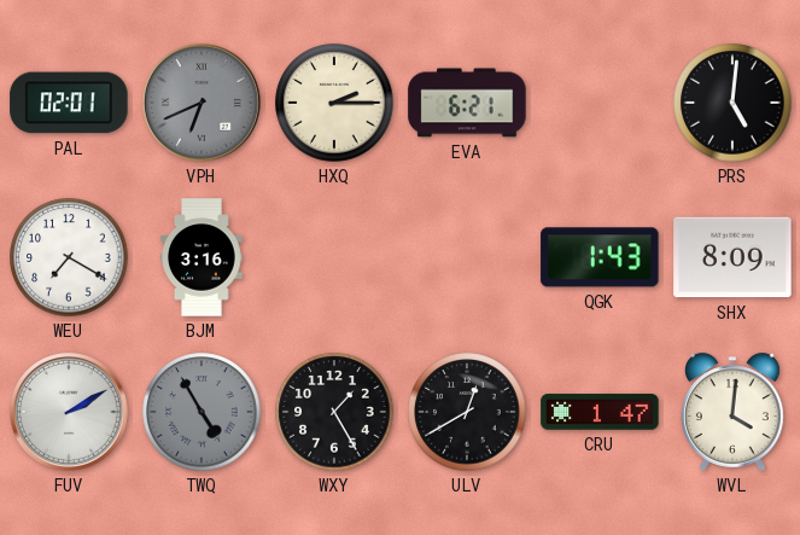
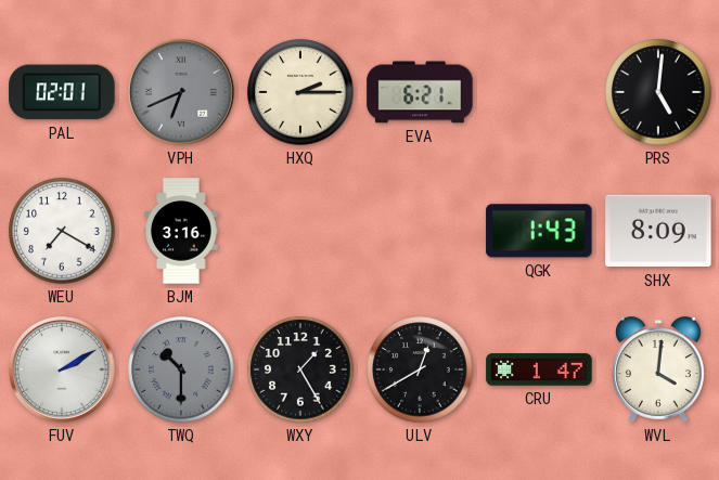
TWQ: 4:55 -> 10:30
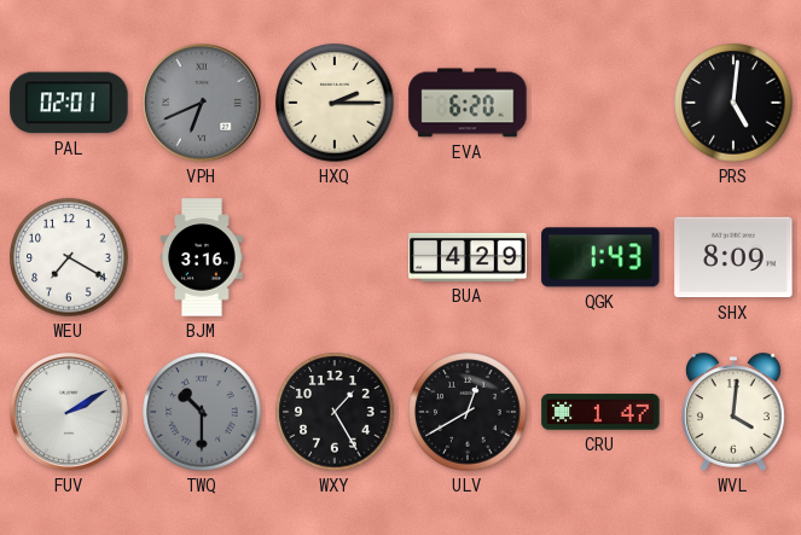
EVA: 6:21 -> 6:20
BUA: none -> 4:29
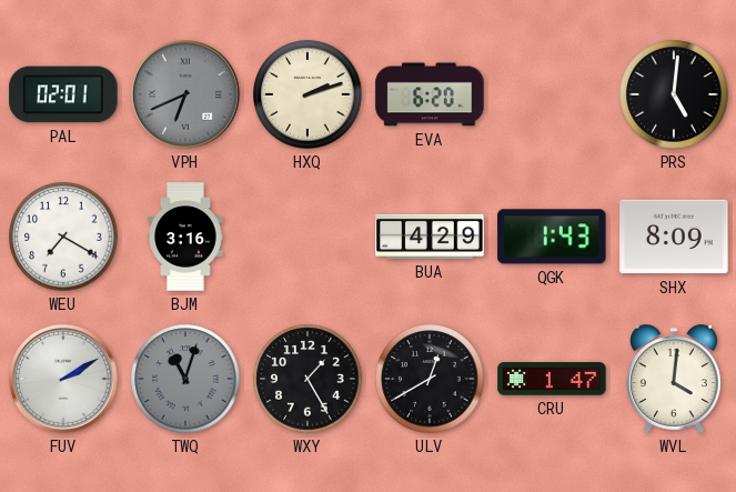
HXQ: 2:15 -> 2:12
TWQ: 10:30 -> 11:03
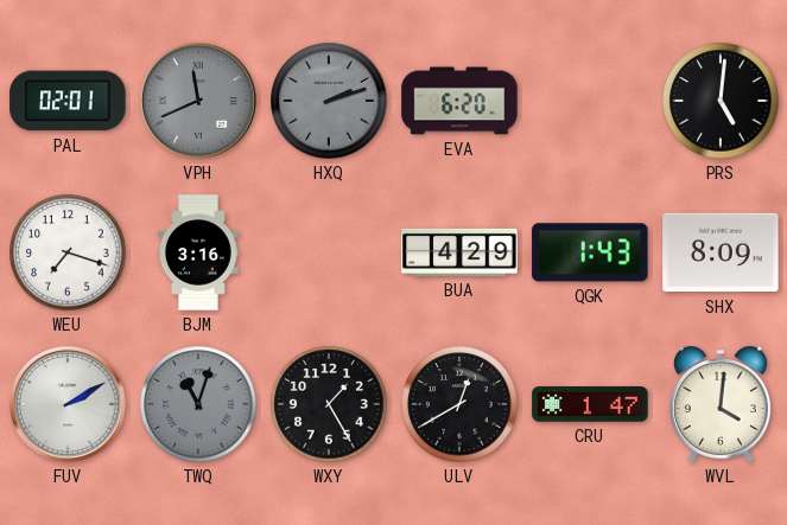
VPH: 6:41 -> 11:41
HXQ dial: cream -> grey
WEU: 7:20 -> 7:18
